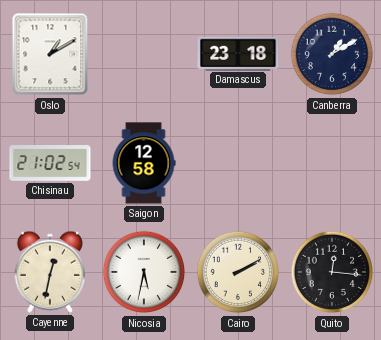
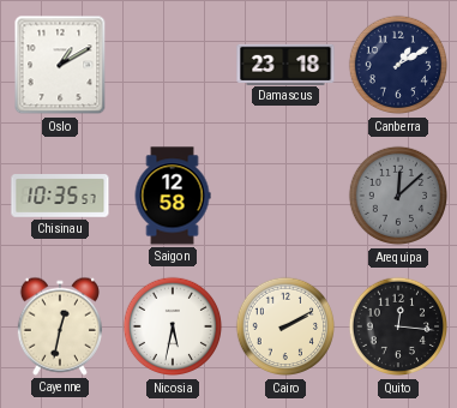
Chisinau: 21:02 -> 10:35
Arequipa: none -> 12:08
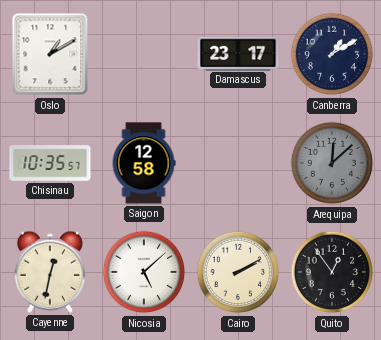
Damascus: 23:18 -> 23:17
Nicosia: 5:32 -> 5:08
Quito: 12:16 -> 12:54
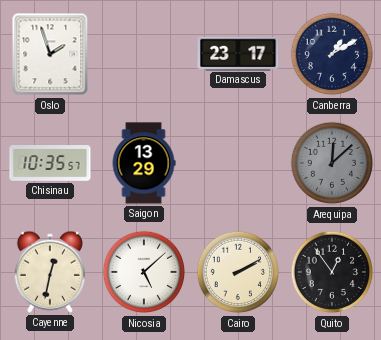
Oslo: 1:10 -> 1:57
Saigon: 12:58 -> 13:29
